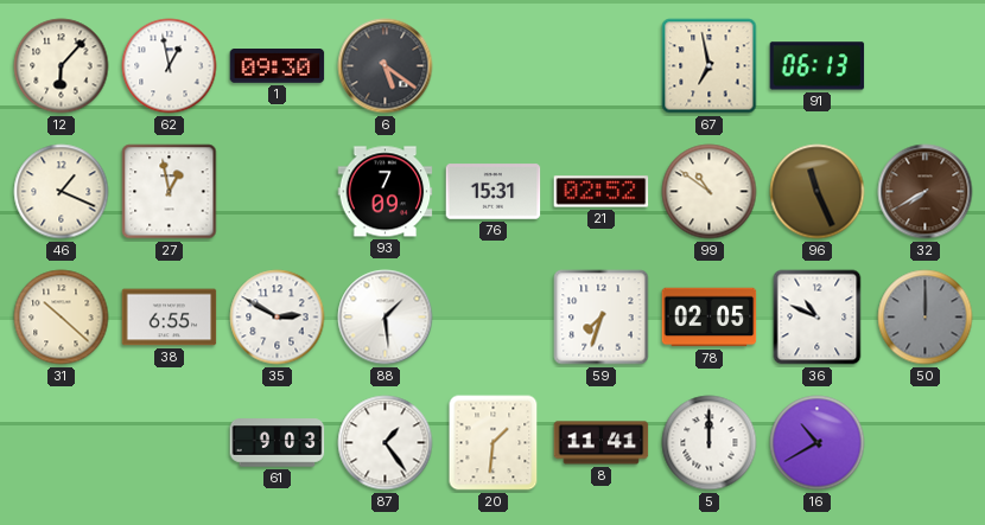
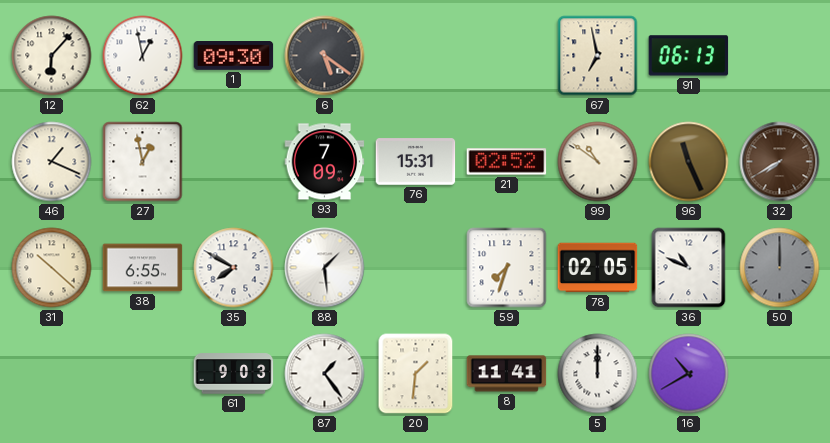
35: 2:50 -> 7:50
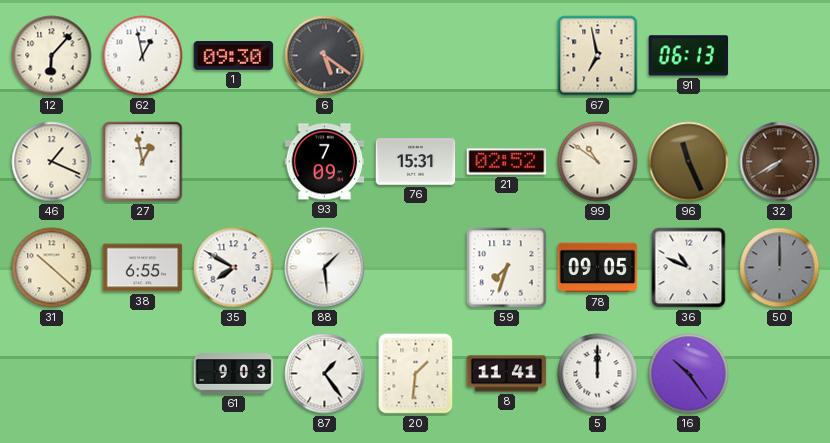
78: 02:05 -> 09:05
16: 10:40 -> 10:24
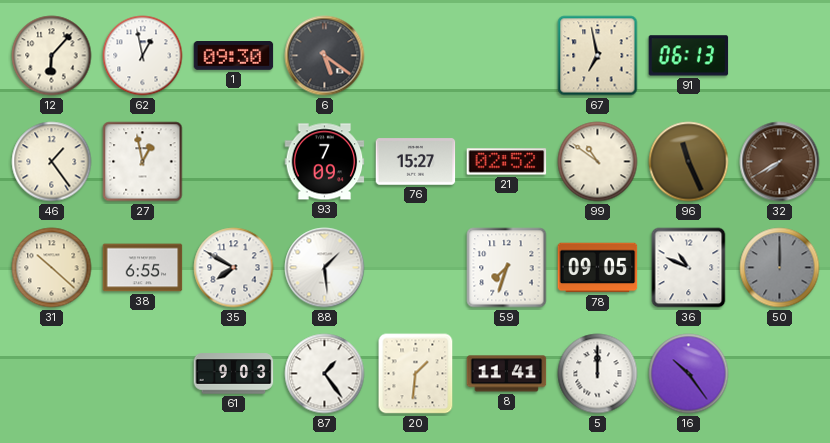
46: 1:19 -> 1:24
76: 15:31 -> 15:27
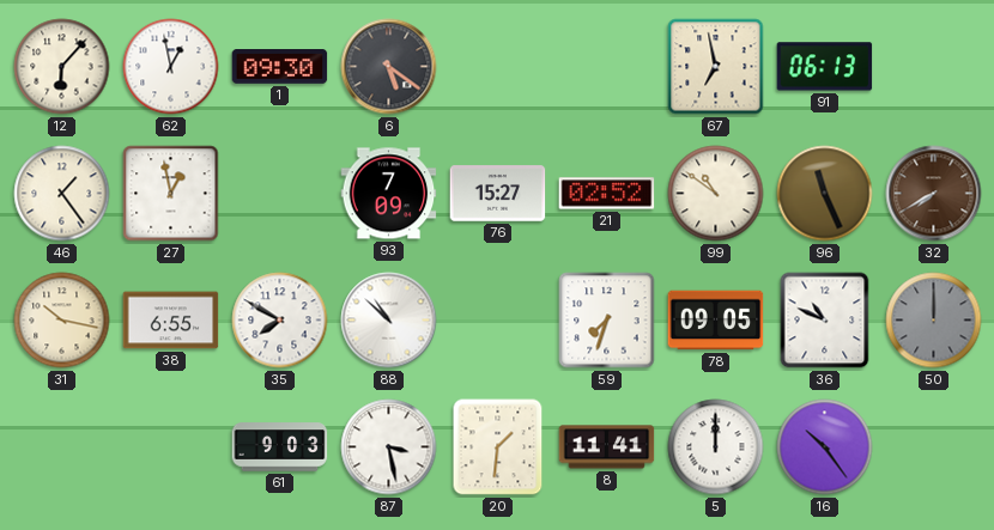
31: 10:22 -> 10:17
88: 1:29 -> 10:52
87: 1:24 -> 3:28
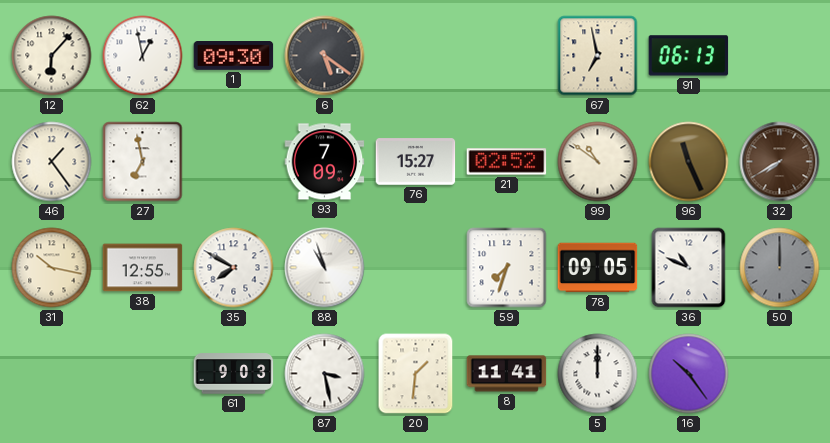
27: 12:58 -> 6:58
38: 6:55 -> 12:55
88: 10:52 -> 10:57
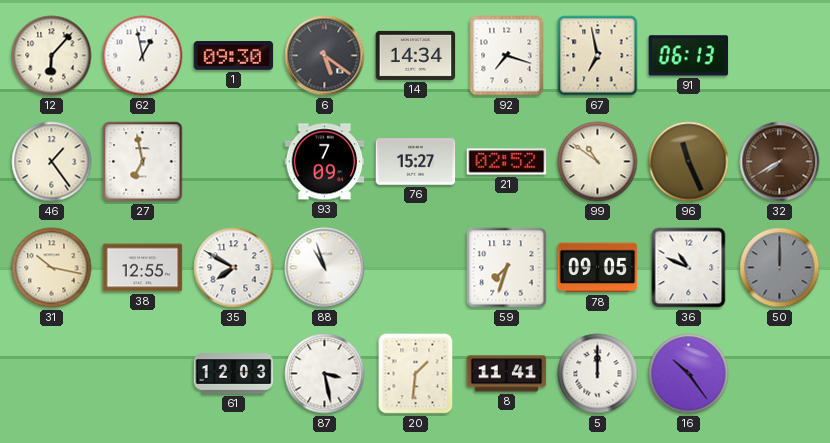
14: none -> 14:34
92: none -> 7:18
61: 9:03 -> 12:03
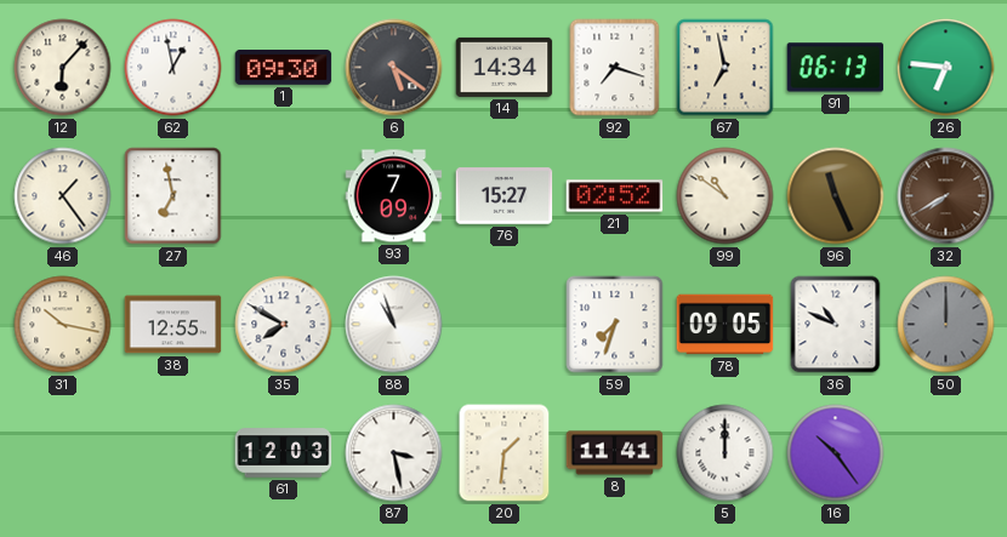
26: none -> 6:46
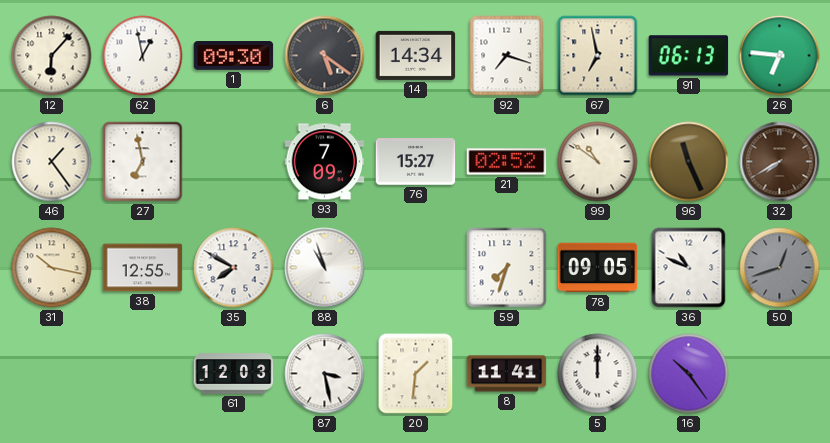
50: 12:00 -> 12:42
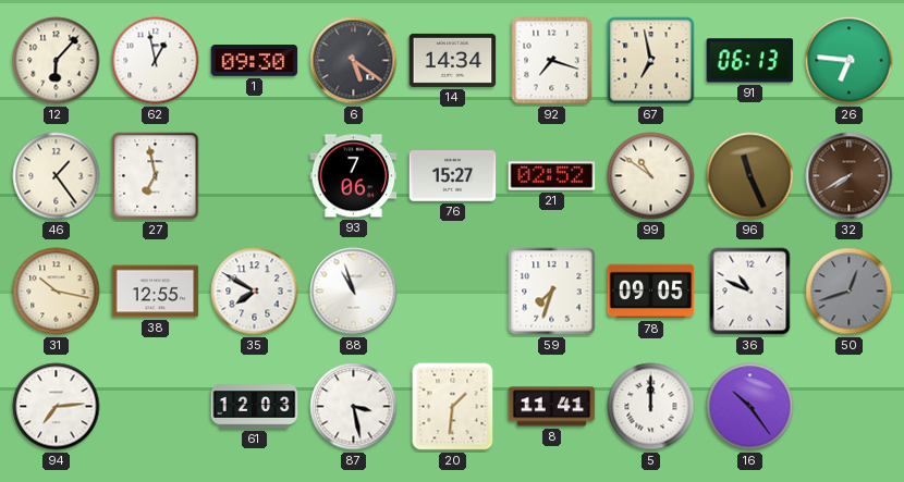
93: 7:09 -> 7:06
94: none -> 7:14
